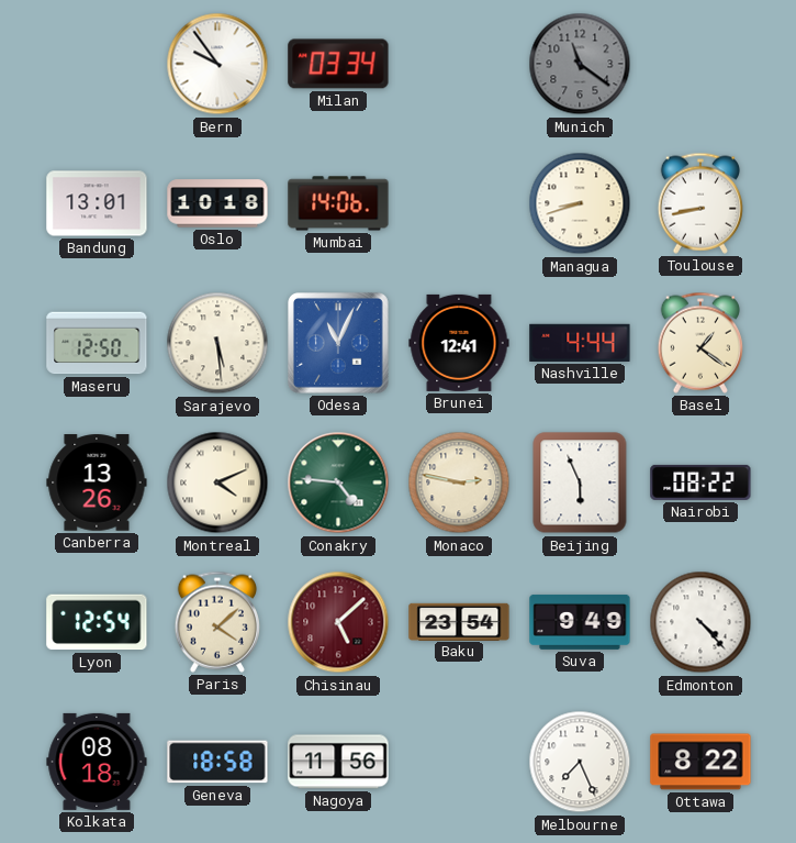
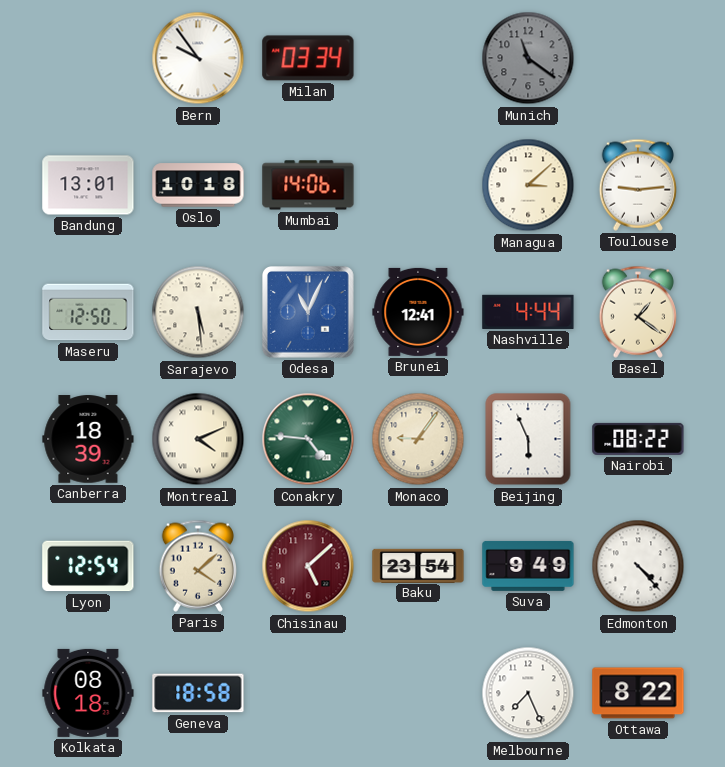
Managua: 8:42 -> 3:08
Toulouse: 8:43 -> 9:14
Canberra: 13:26 -> 18:39
Monaco: 2:47 -> 9:06
Nagoya: 11:56 -> none
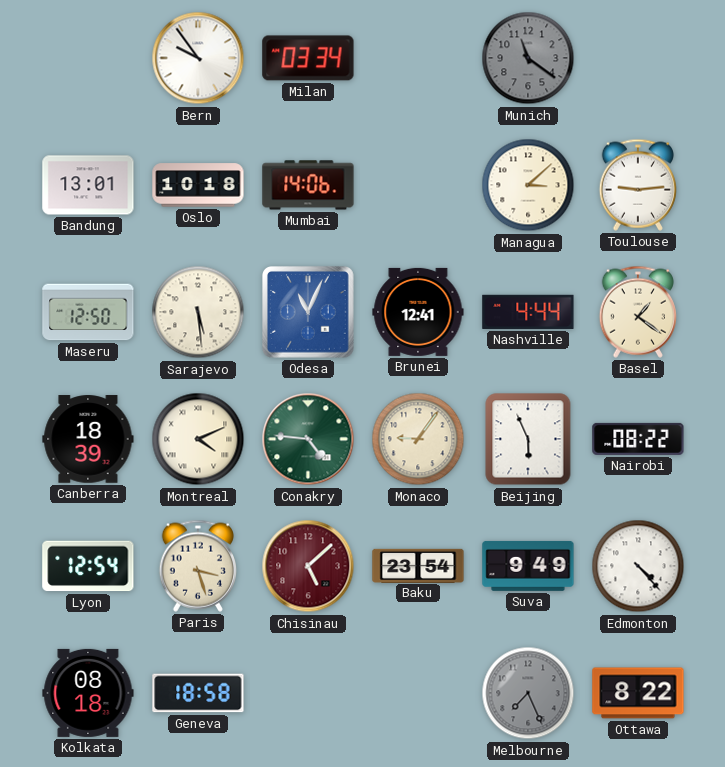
Paris: 4:08 -> 3:27
Melbourne dial: white -> grey
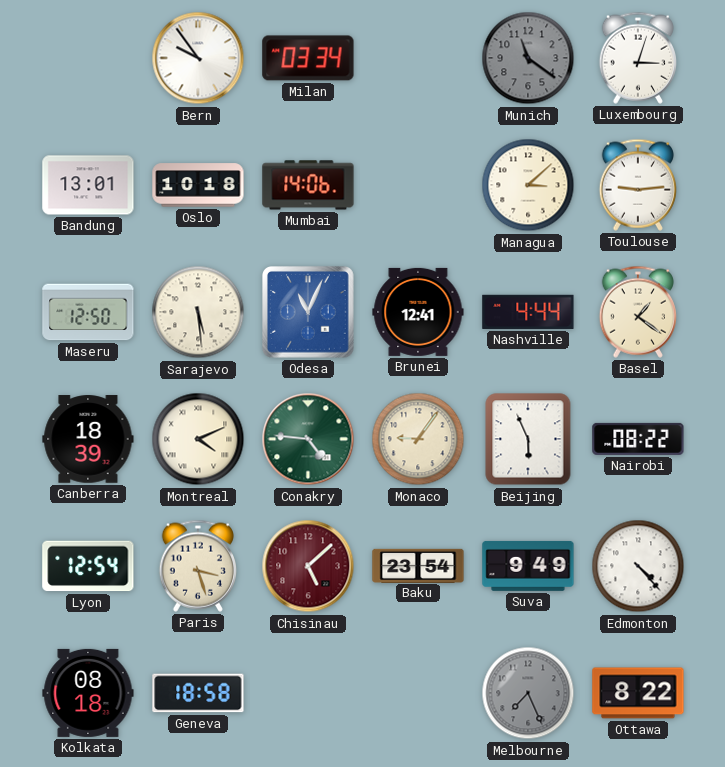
Luxembourg: none -> 3:03
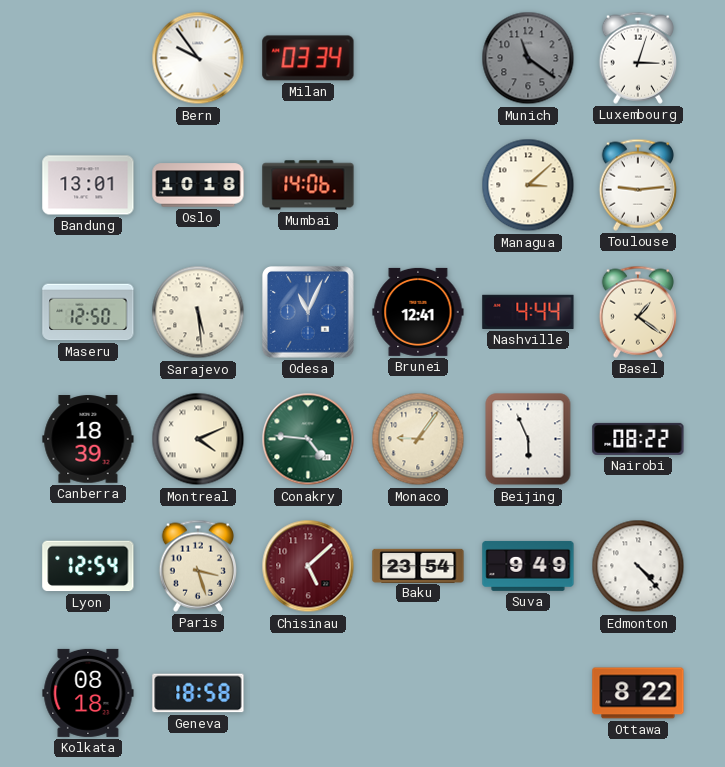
Melbourne: 7:26 -> none
